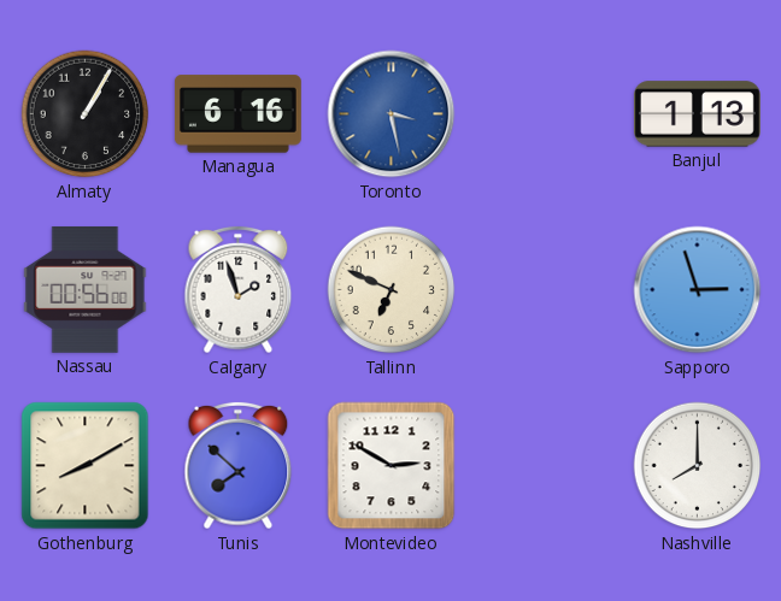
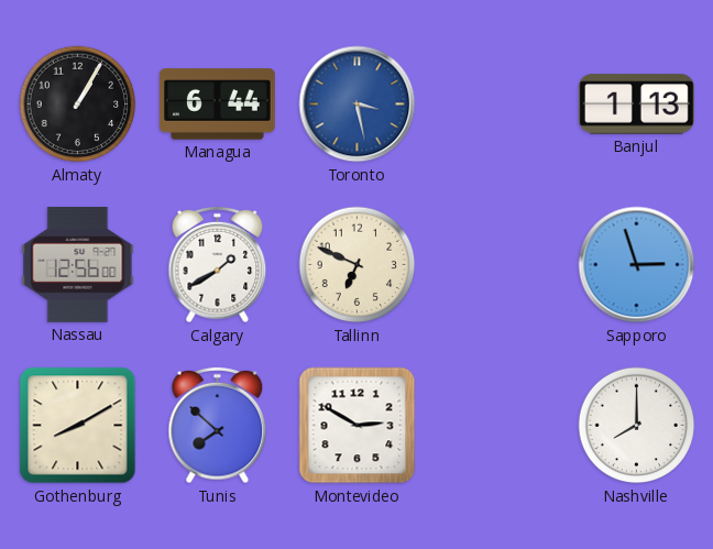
Managua: 6:16 -> 6:44
Nassau: 00:56 -> 12:56
Calgary: 1:57 -> 1:40
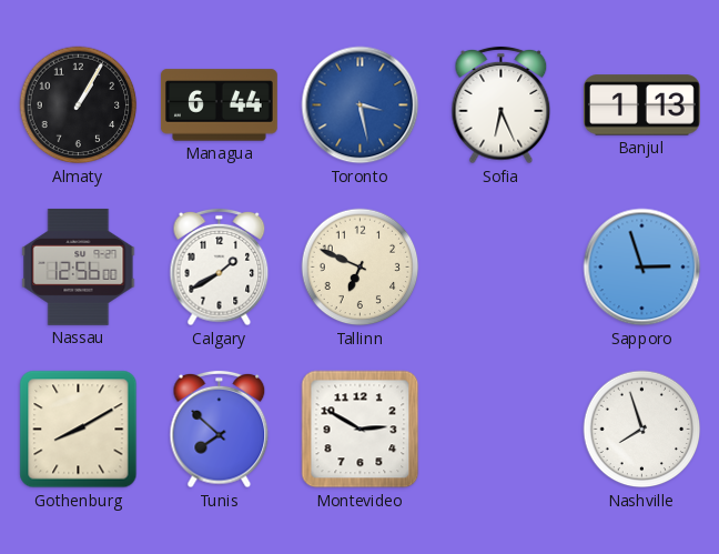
Sofia: none -> 6:26
Nashville: 8:00 -> 7:57
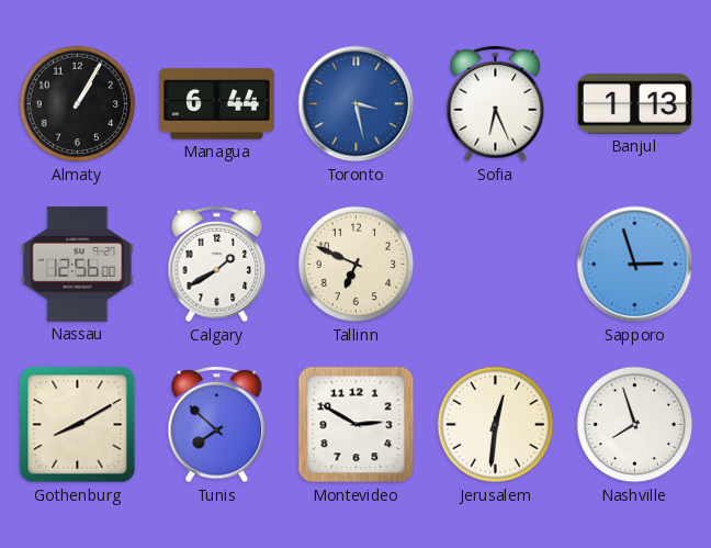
Jerusalem: none -> 12:31
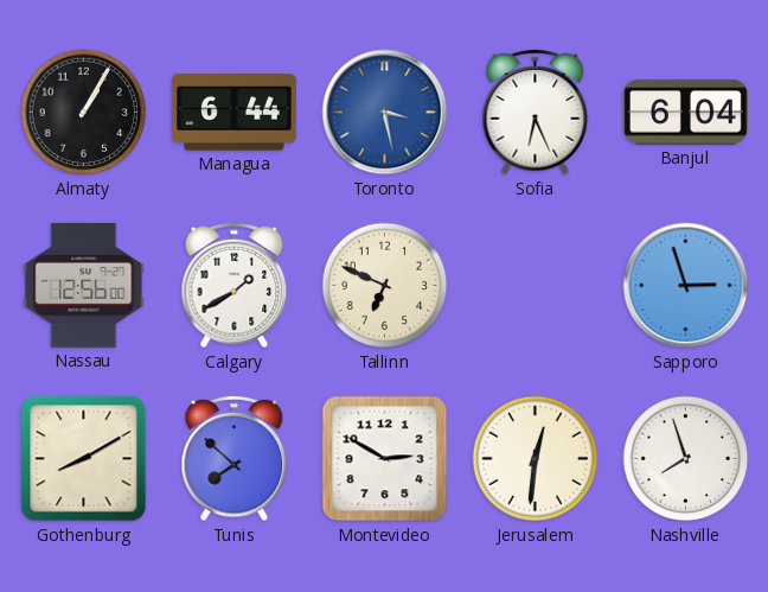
Banjul: 1:13 -> 6:04
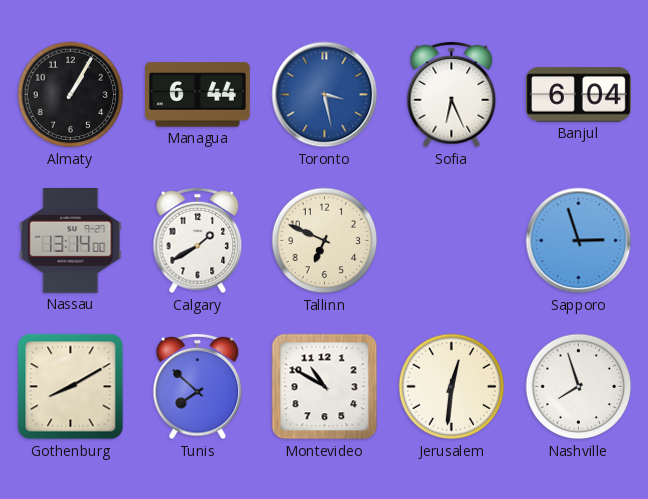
Nassau: 12:56 -> 13:14
Montevideo: 2:50 -> 10:50
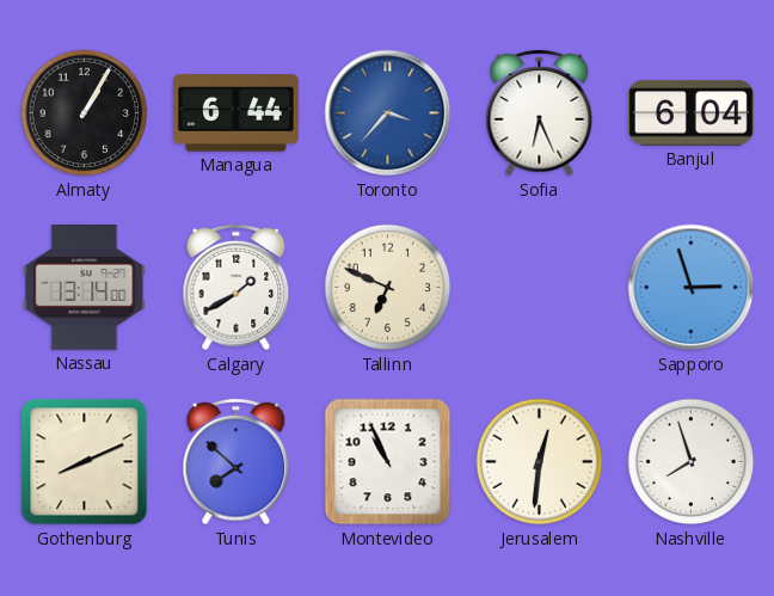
Toronto: 3:28 -> 3:37
Gothenburg: 8:10 -> 8:11
Montevideo: 10:50 -> 10:56
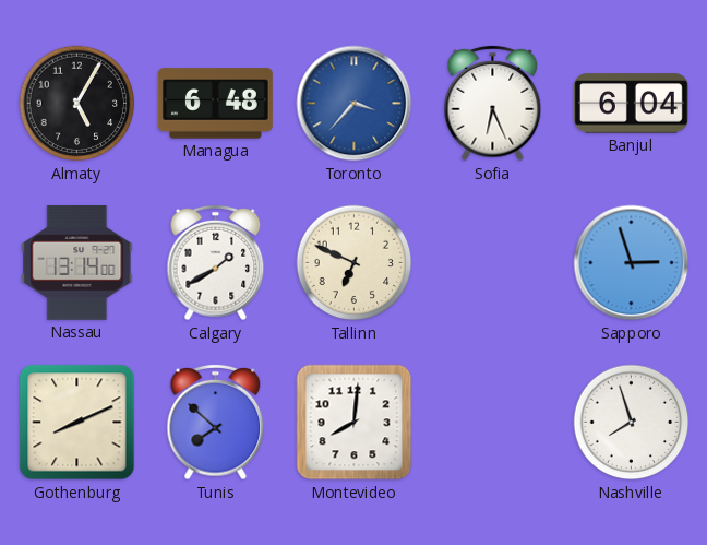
Almaty: 1:05 -> 5:05
Managua: 6:44 -> 6:48
Montevideo: 10:56 -> 8:01
Jerusalem: 12:31 -> none
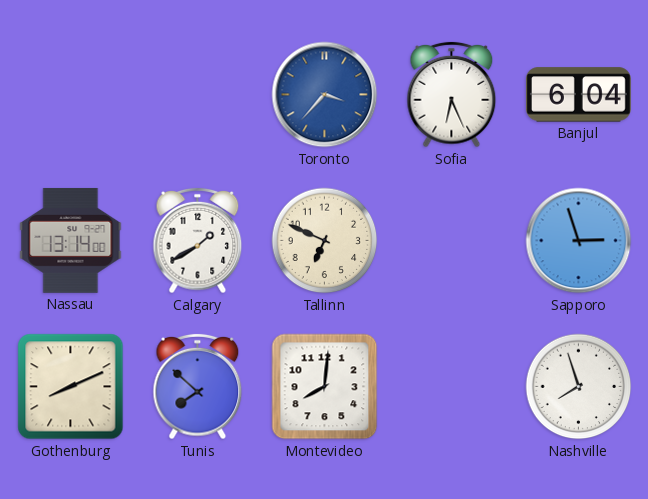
Almaty: 5:05 -> none
Managua: 6:48 -> none
